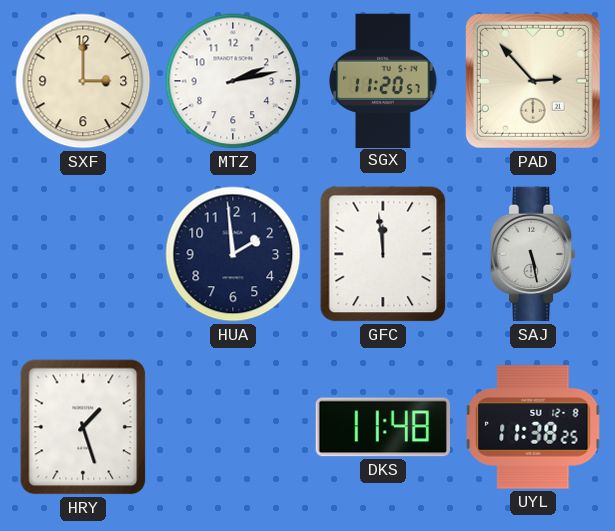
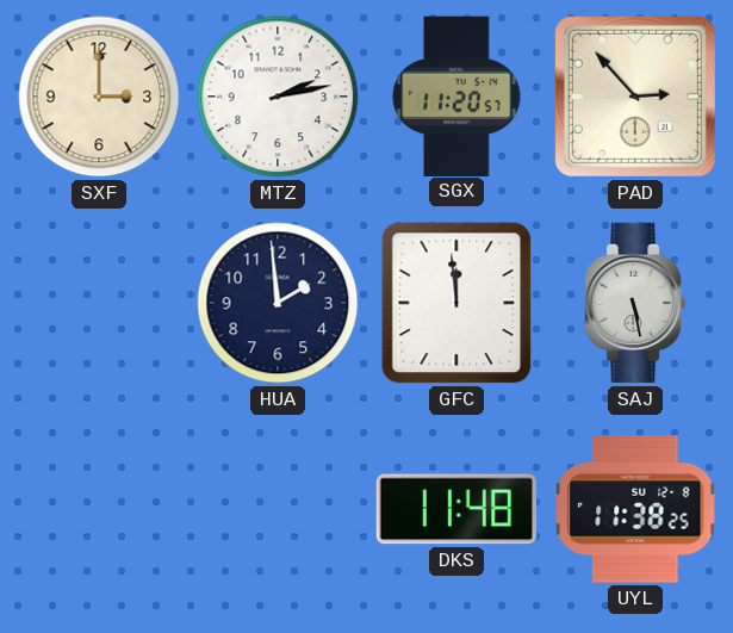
HRY: 1:27 -> none
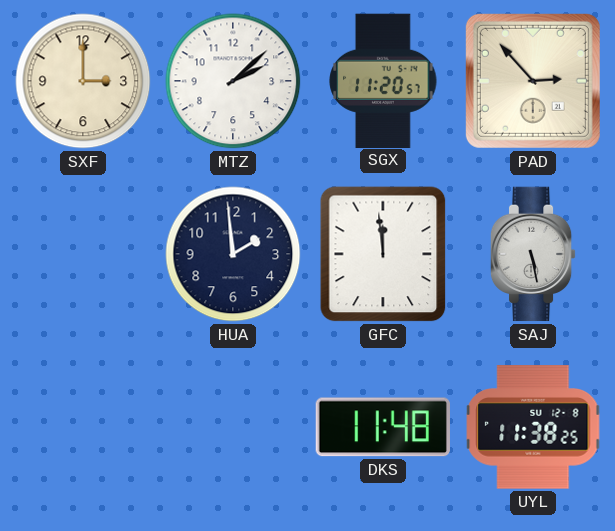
MTZ: 2:13 -> 2:08
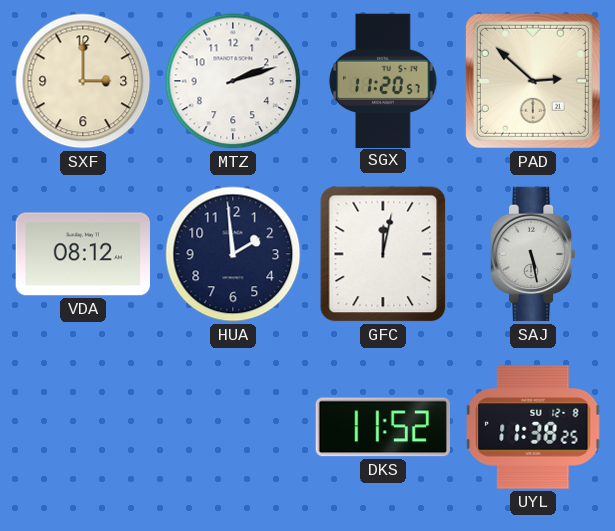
MTZ: 2:08 -> 2:12
PAD: 2:53 -> 2:52
VDA: none -> 08:12
GFC: 11:59 -> 12:02
DKS: 11:48 -> 11:52
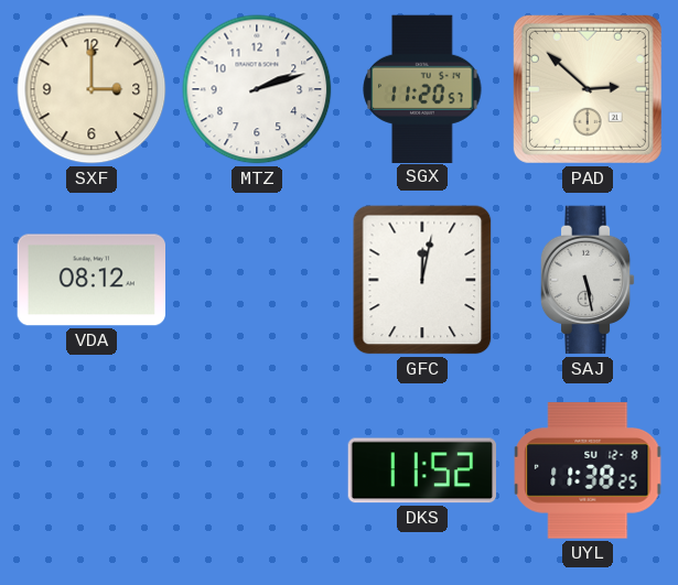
HUA: 1:59 -> none
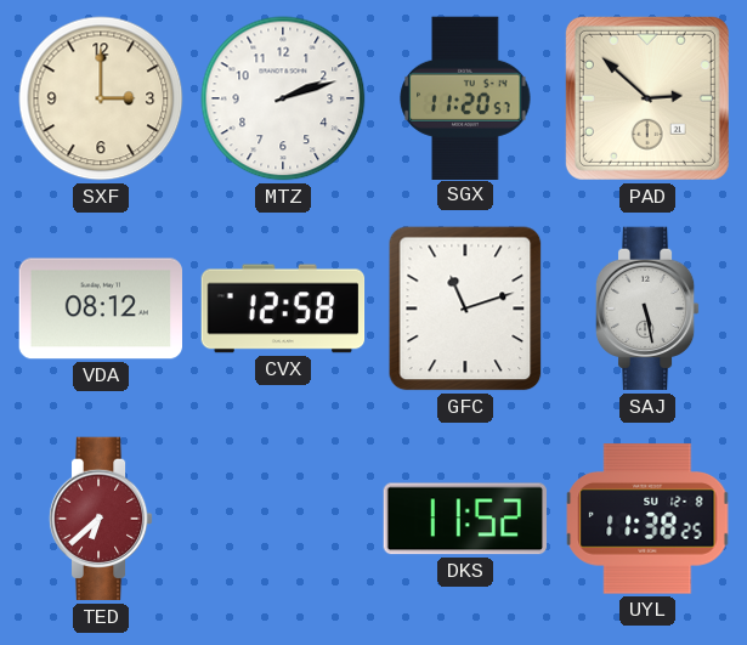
CVX: none -> 12:58
GFC: 12:02 -> 11:12
TED: none -> 6:38
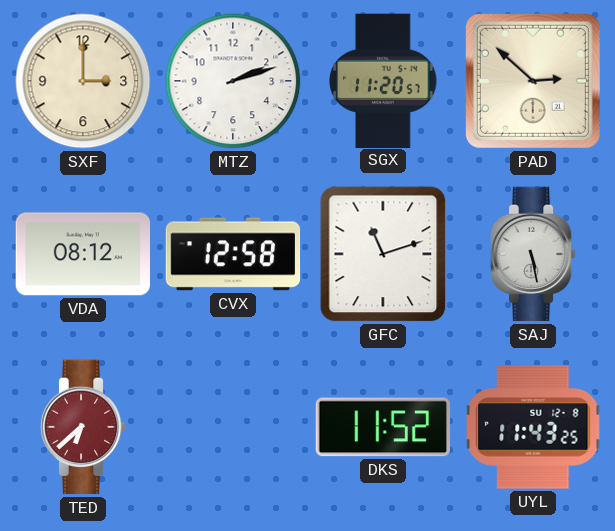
UYL: 11:38 -> 11:43
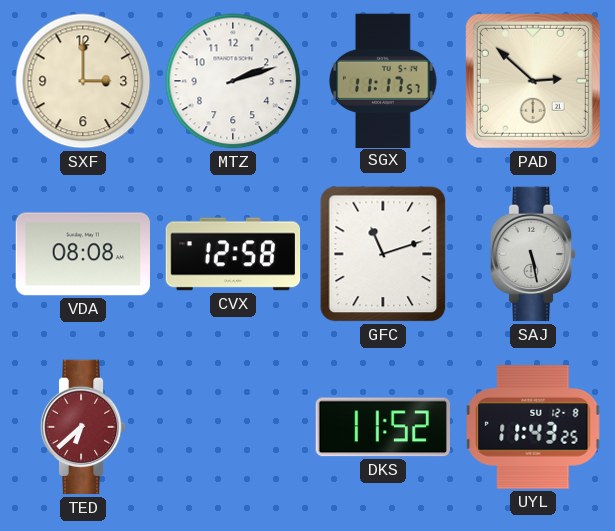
SGX: 11:20 -> 11:17
VDA: 08:12 -> 08:08
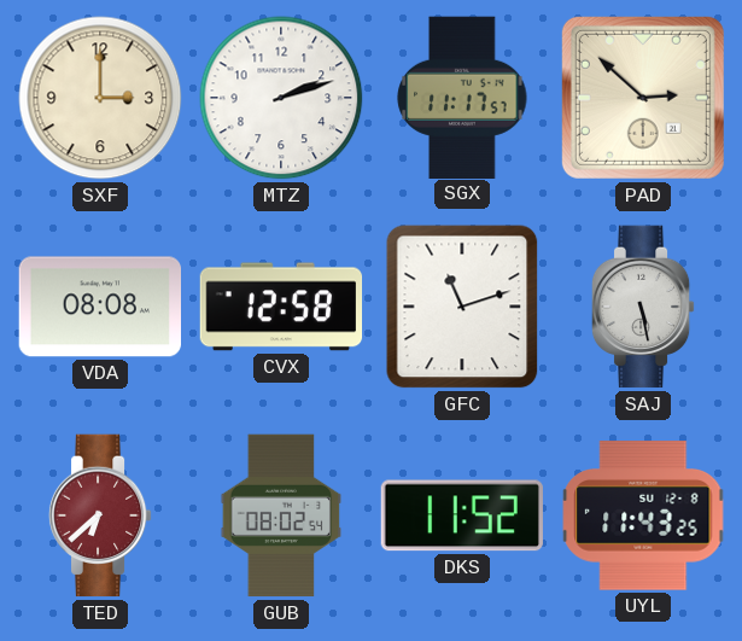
GUB: none -> 08:02
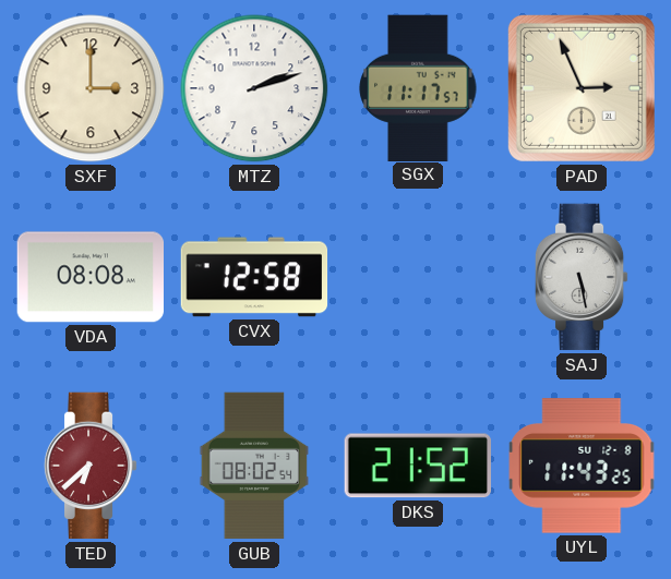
PAD: 2:52 -> 2:56
GFC: 11:12 -> none
DKS: 11:52 -> 21:52
